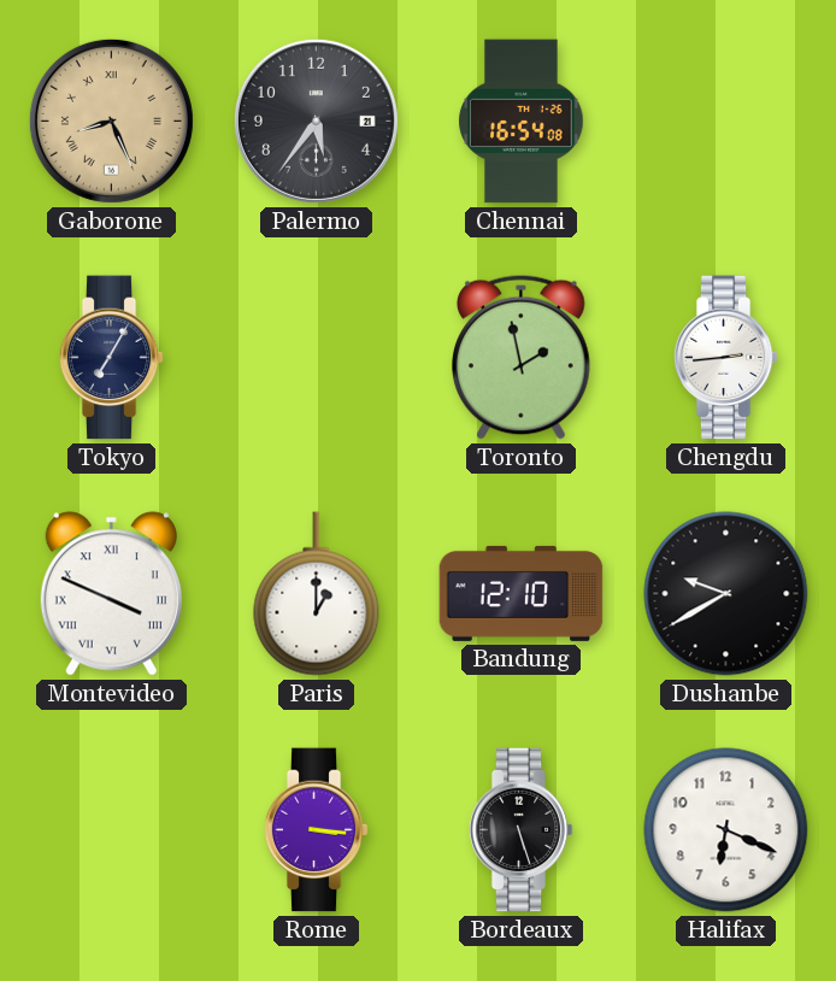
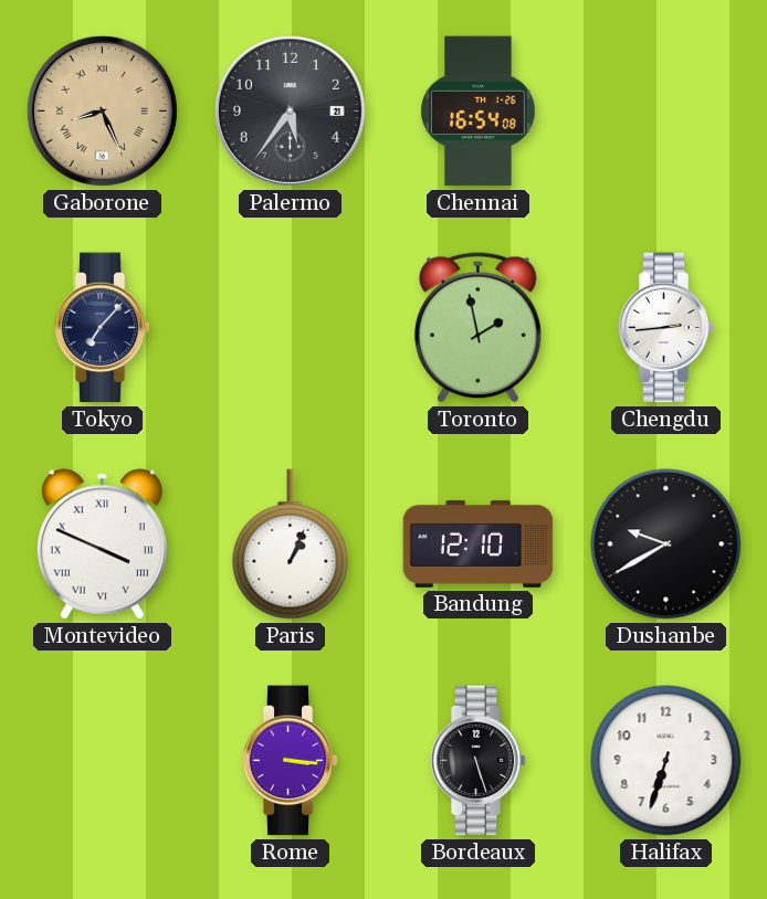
Tokyo: 7:05 -> 7:07
Paris: 1:00 -> 1:04
Halifax: 6:19 -> 6:33
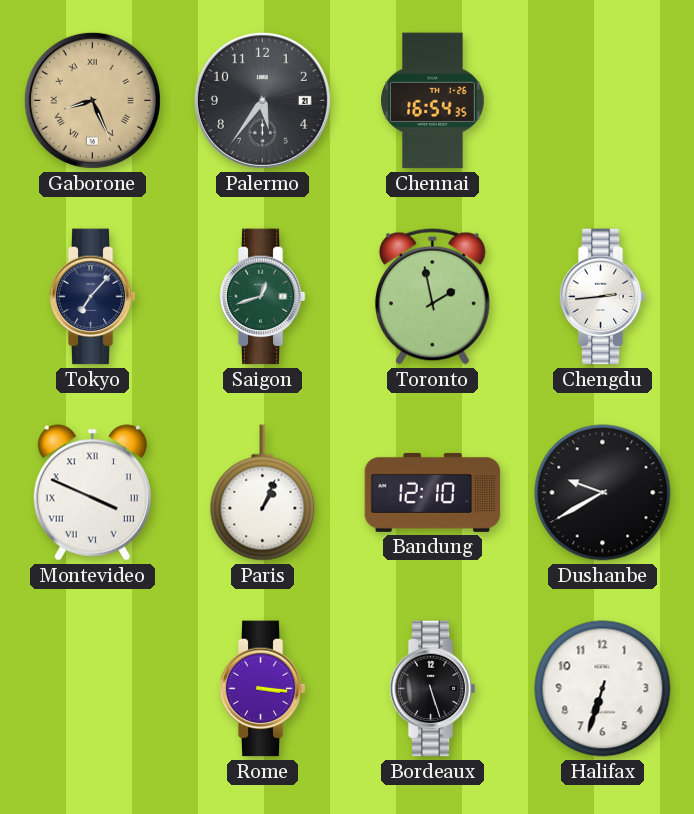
Chennai: 16:54:08 -> 16:54:35
Saigon: none -> 12:42
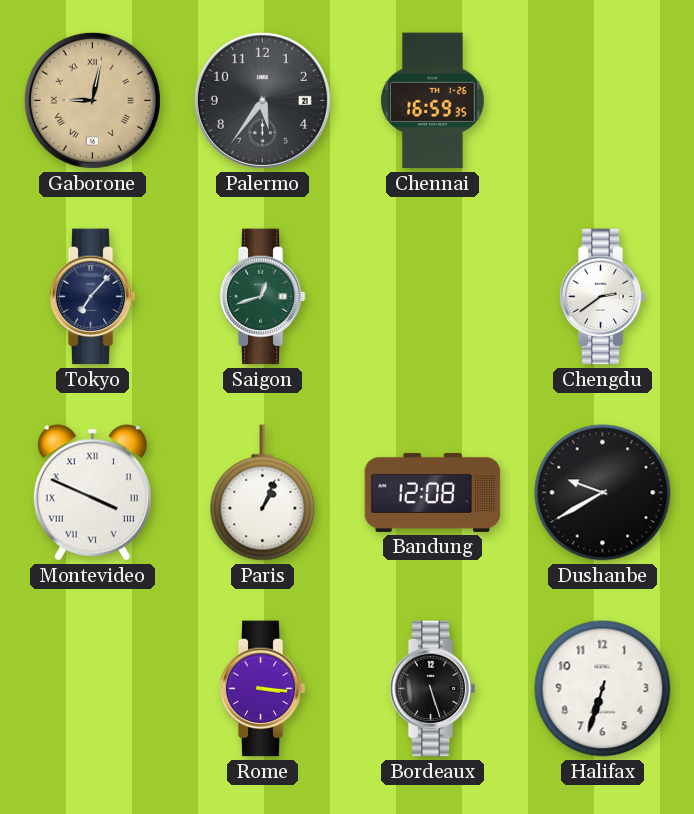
Gaborone: 8:26 -> 9:02
Chennai: 16:54 -> 16:59
Toronto: 1:58 -> none
Chengdu: 2:44 -> 2:39
Bandung: 12:10 -> 12:08
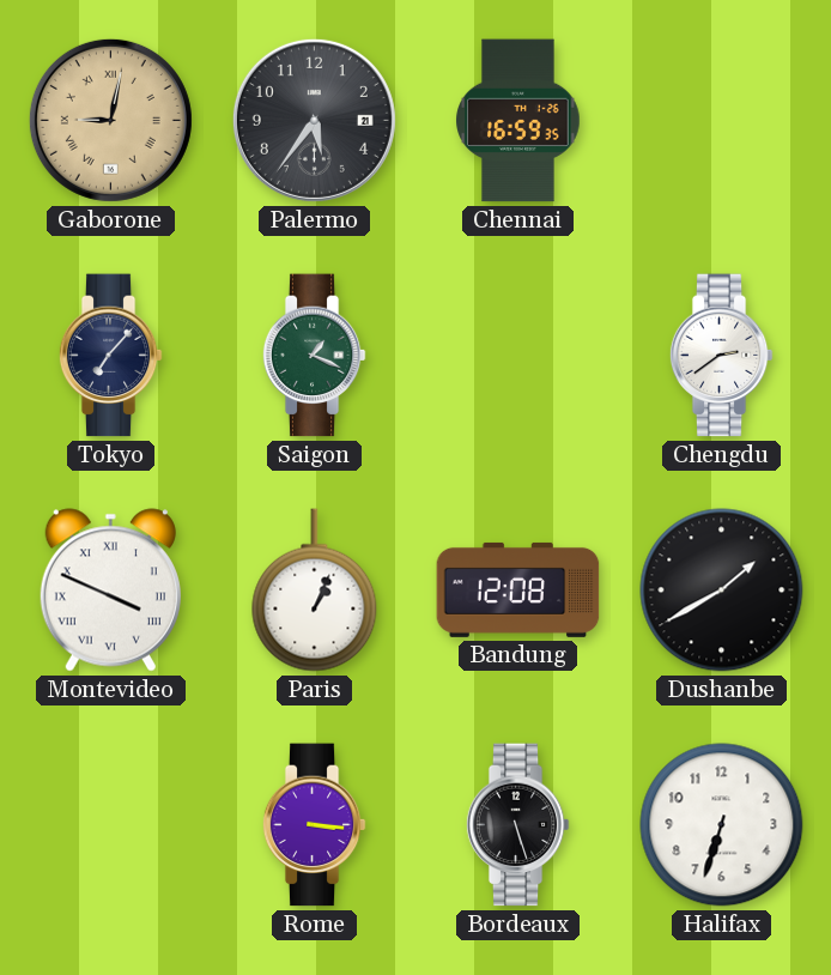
Saigon: 12:42 -> 1:19
Dushanbe: 9:40 -> 1:40
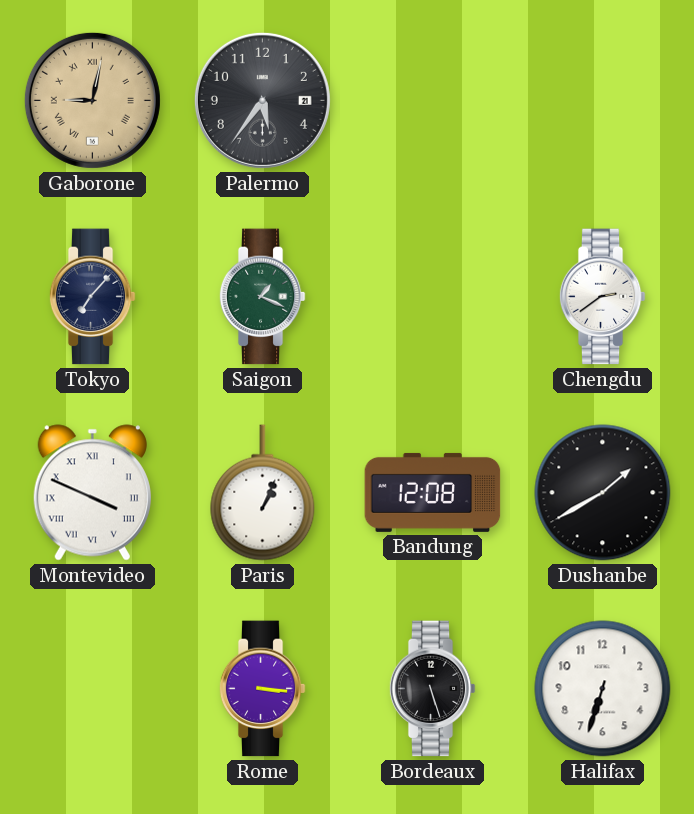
Chennai: 16:59 -> none
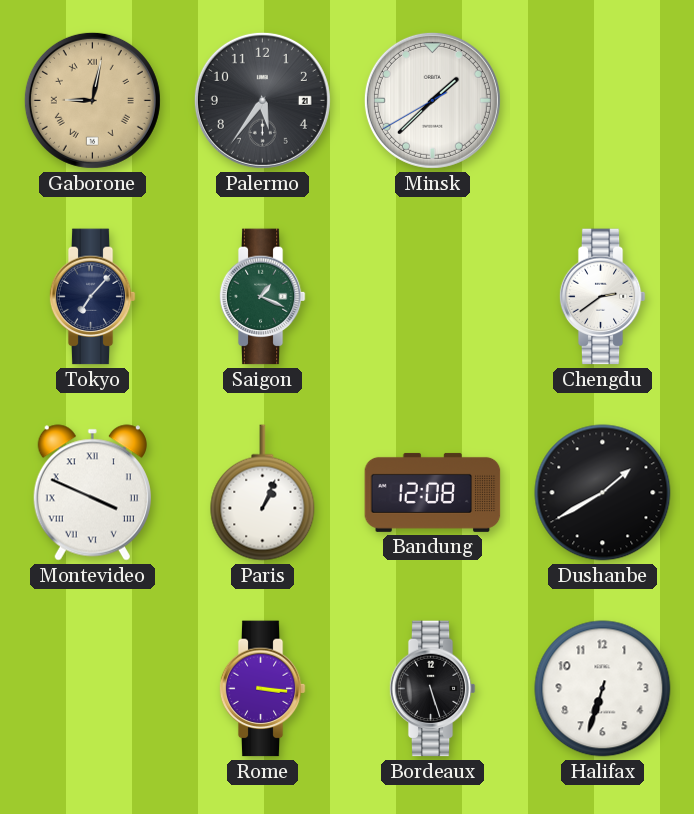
Minsk: none -> 1:37
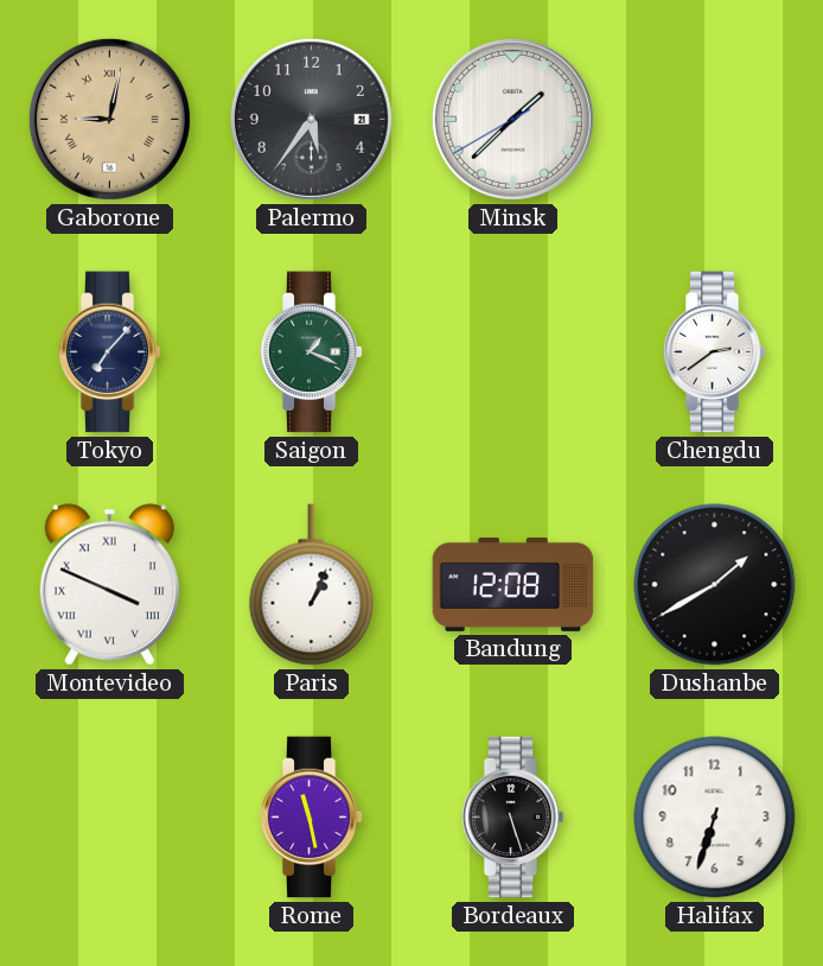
Rome: 3:16 -> 11:28
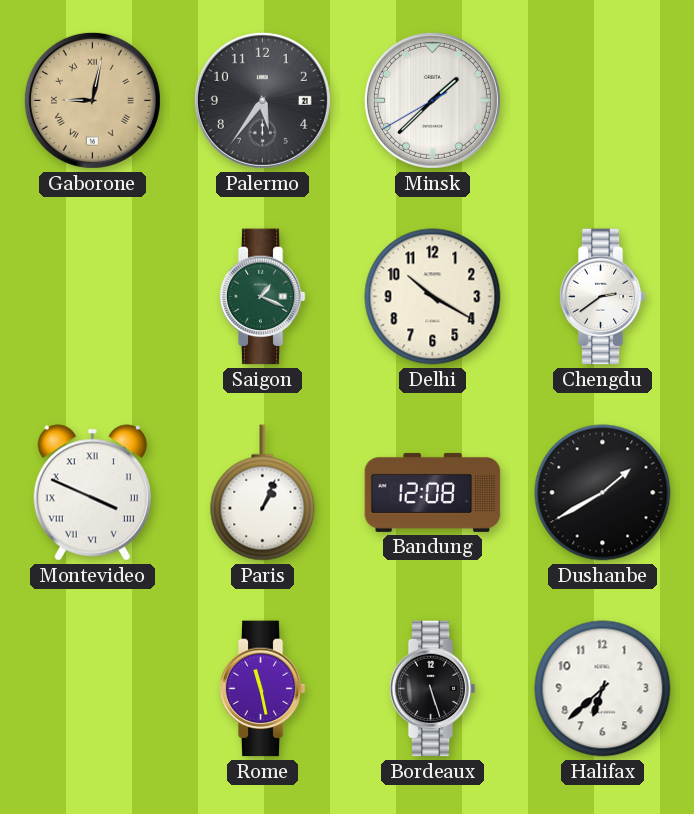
Tokyo: 7:07 -> none
Delhi: none -> 10:20
Halifax: 6:33 -> 6:38
